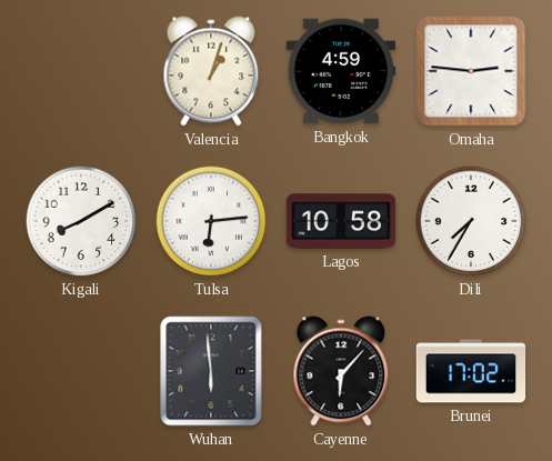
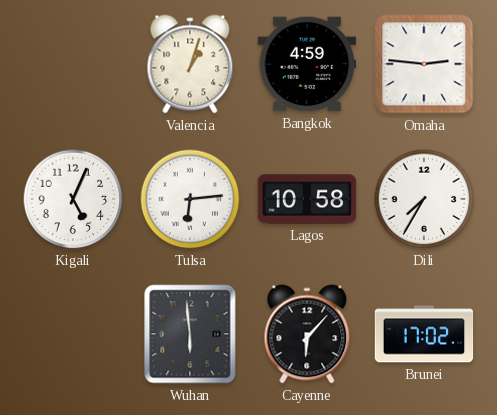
Kigali: 8:10 -> 5:04
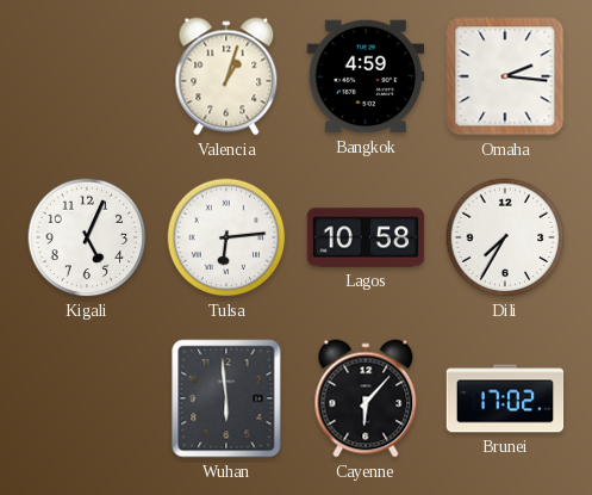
Omaha: 2:46 -> 2:16
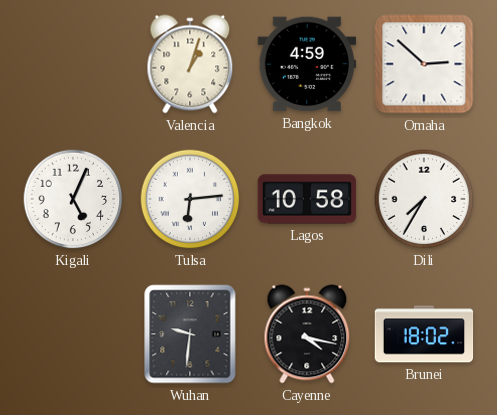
Omaha: 2:16 -> 2:52
Wuhan: 5:59 -> 9:31
Cayenne: 6:07 -> 4:17
Brunei: 17:02 -> 18:02
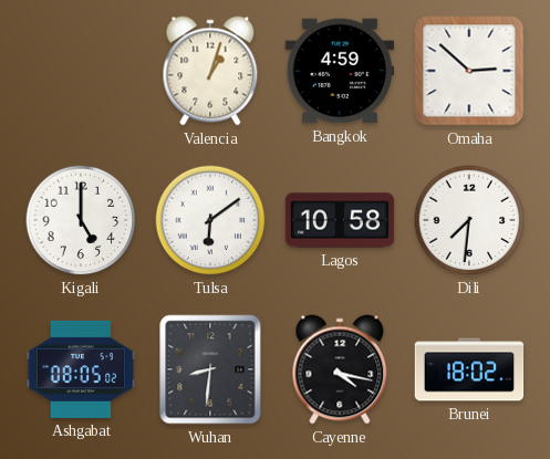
Kigali: 5:04 -> 5:00
Tulsa: 6:14 -> 6:09
Dili: 7:35 -> 7:31
Ashgabat: none -> 08:05
Wuhan: 9:31 -> 8:31
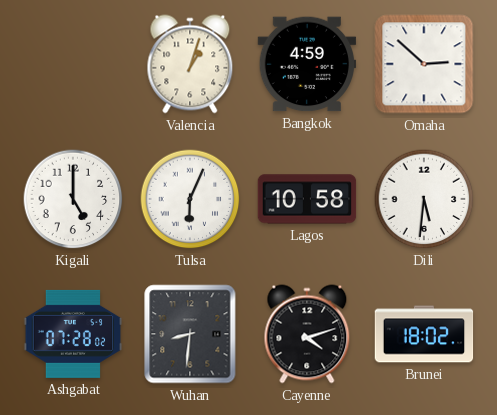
Tulsa: 6:09 -> 6:04
Dili: 7:31 -> 5:31
Ashgabat: 08:05 -> 07:28
Cayenne: 4:17 -> 4:12
